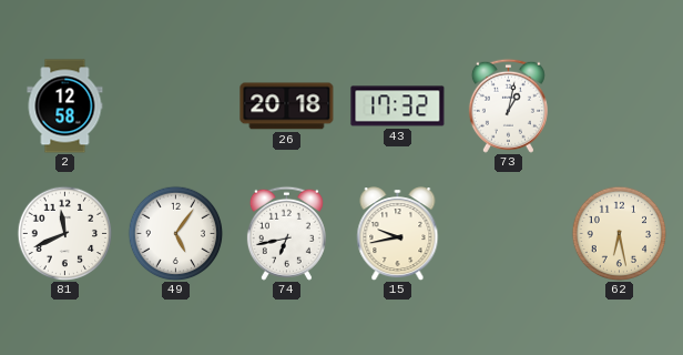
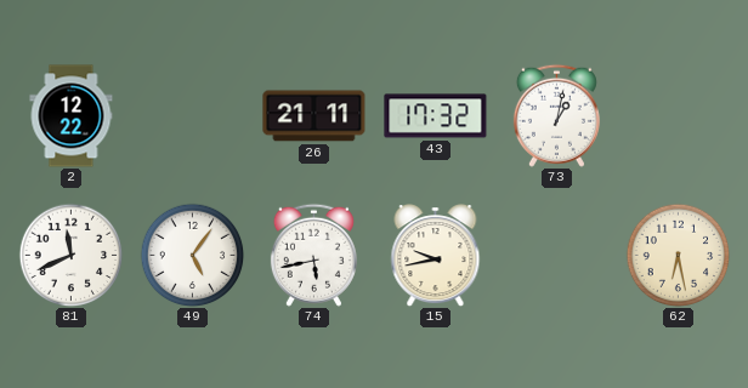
2: 12:58 -> 12:22
26: 20:18 -> 21:11
74: 6:43 -> 5:43
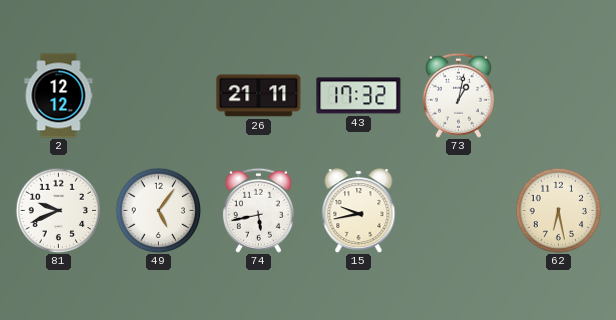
2: 12:22 -> 12:12
81: 11:41 -> 9:41
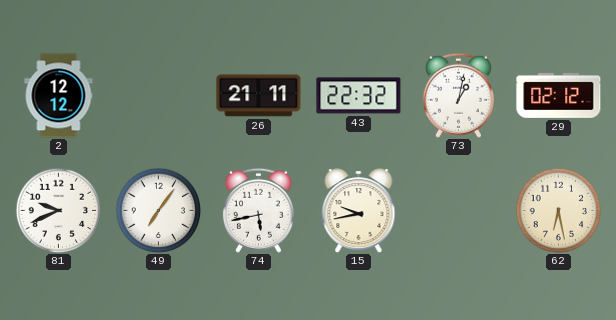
43: 17:32 -> 22:32
29: none -> 02:12
49: 5:06 -> 7:06
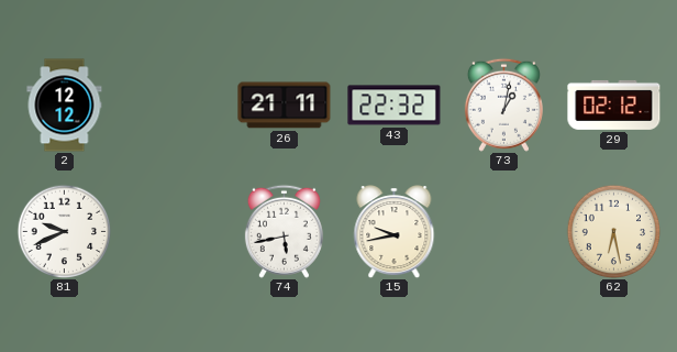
49: 7:06 -> none
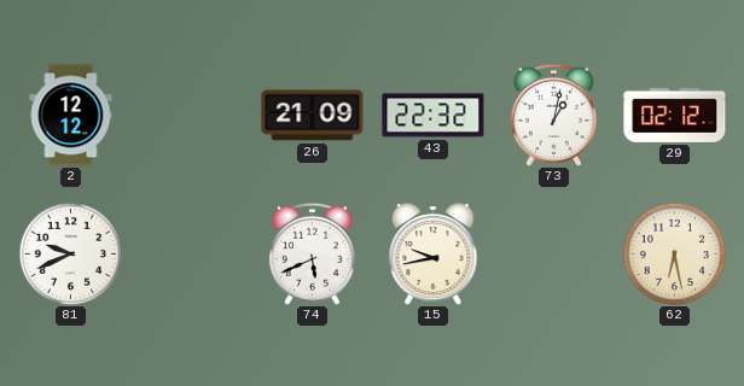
26: 21:11 -> 21:09
74: 5:43 -> 5:41
